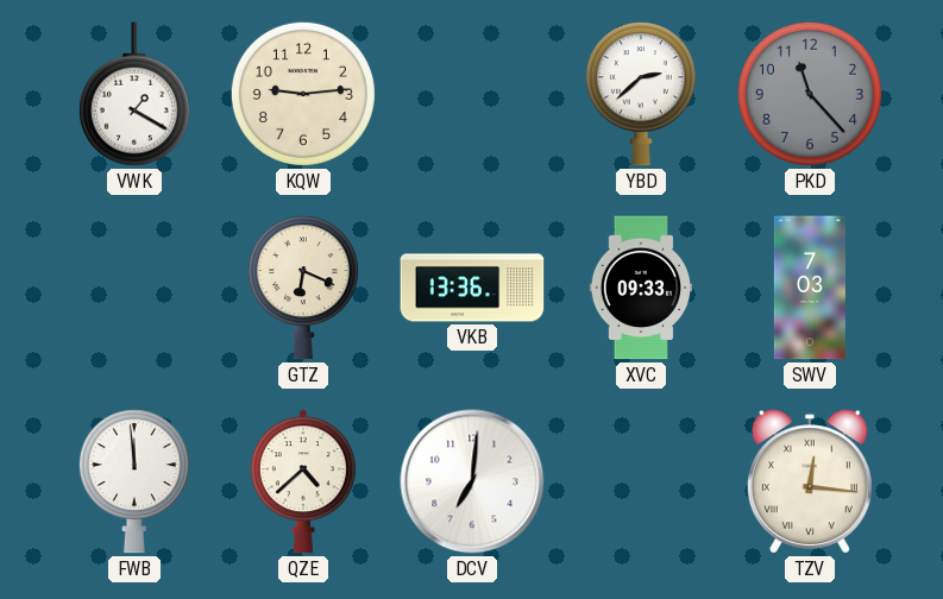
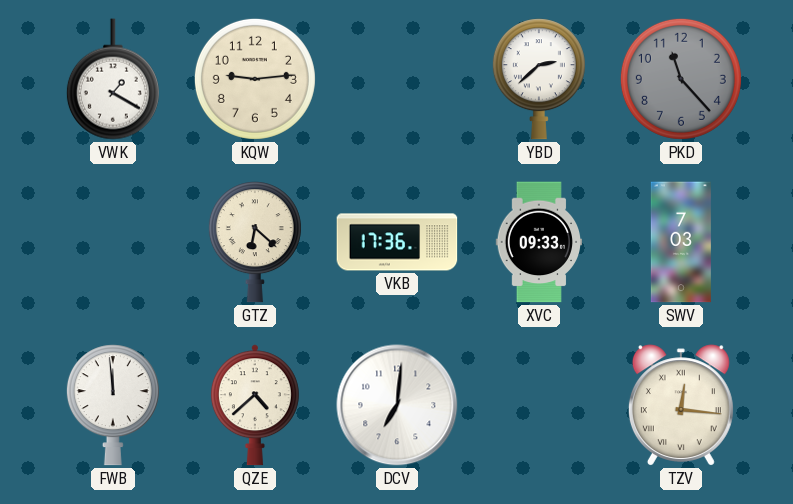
GTZ: 6:19 -> 6:22
VKB: 13:36 -> 17:36
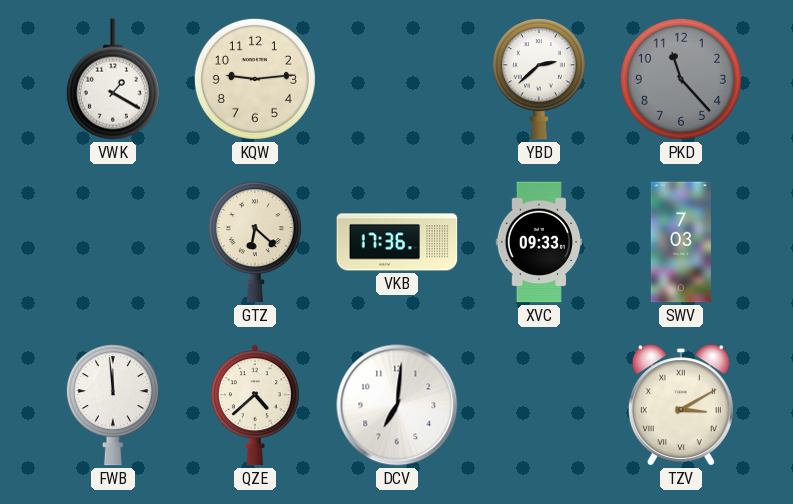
TZV: 12:16 -> 3:10
